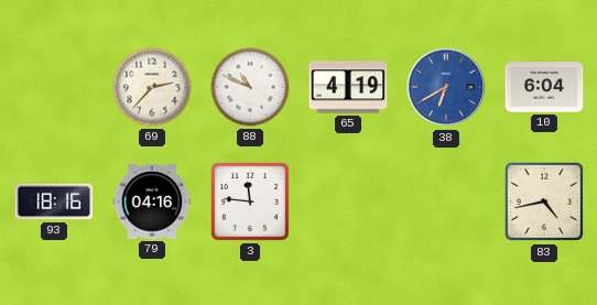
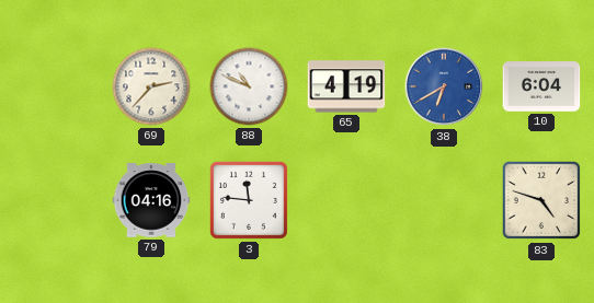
93: 18:16 -> none
83: 4:43 -> 4:48
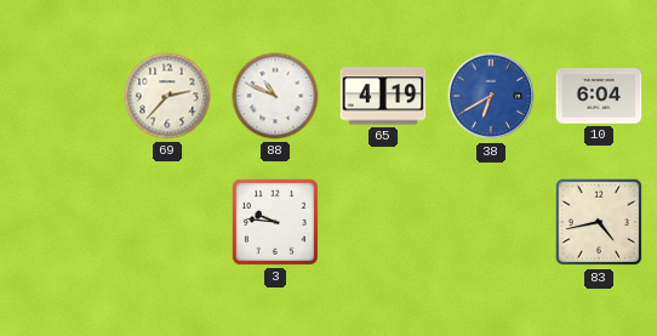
79: 04:16 -> none
3: 11:46 -> 9:46
83: 4:48 -> 4:43
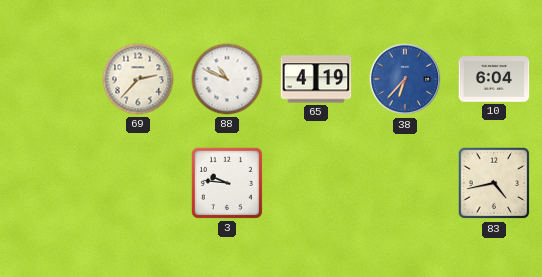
38: 6:40 -> 6:37
